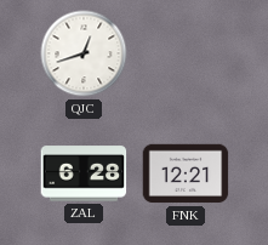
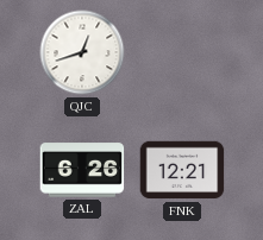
ZAL: 6:28 -> 6:26
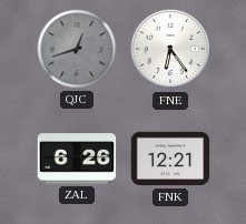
QJC dial: white -> grey
FNE: none -> 6:24
